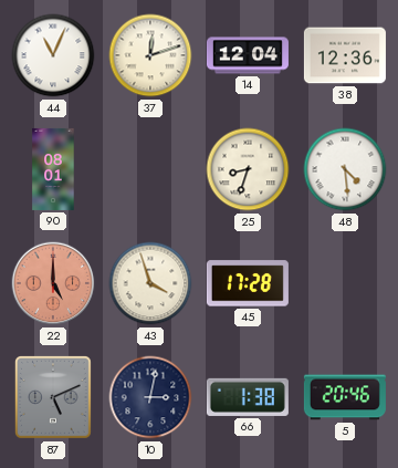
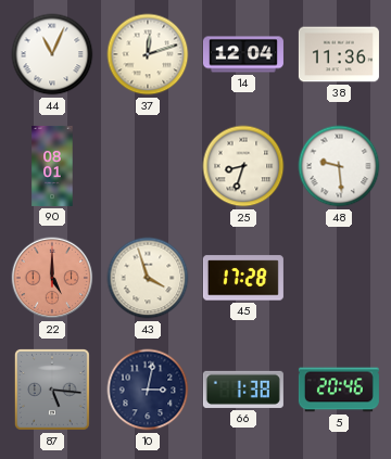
38: 12:36 -> 11:36
48: 4:29 -> 9:29
87: 5:11 -> 5:16
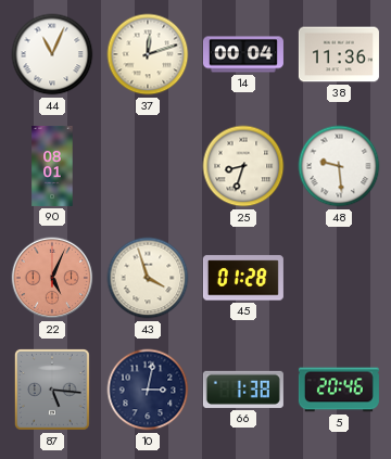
14: 12:04 -> 00:04
22: 5:00 -> 5:04
45: 17:28 -> 01:28
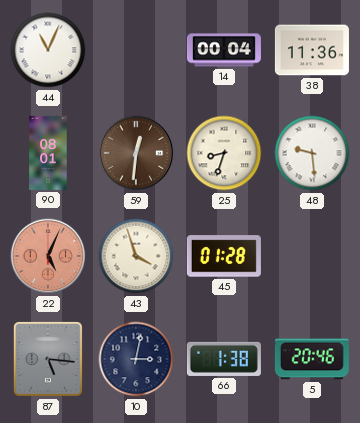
37: 12:12 -> none
59: none -> 12:31
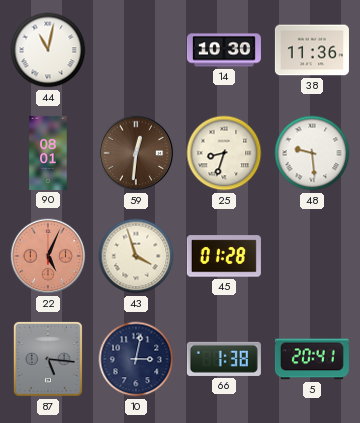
44: 11:04 -> 11:02
14: 00:04 -> 10:30
5: 20:46 -> 20:41
